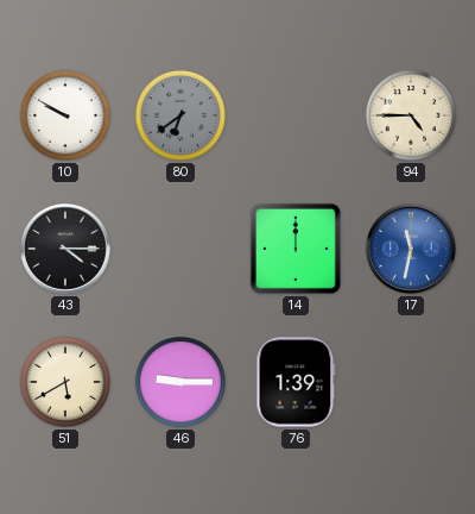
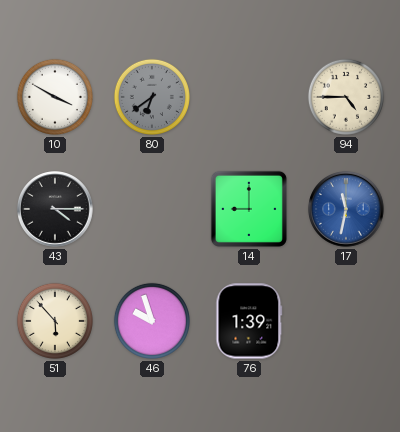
10: 9:50 -> 3:50
14: 12:00 -> 9:00
51: 5:40 -> 5:53
46: 9:15 -> 9:57
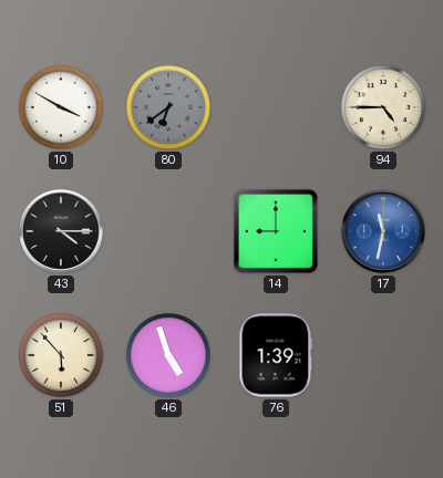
46: 9:57 -> 4:57
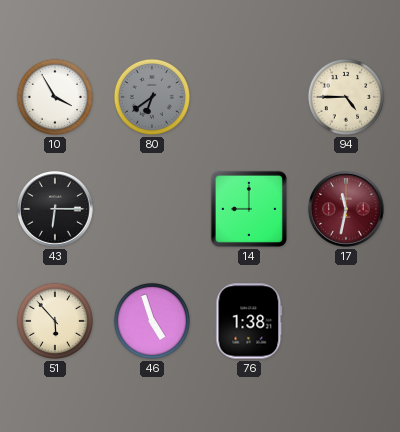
10: 3:50 -> 3:55
43: 4:15 -> 6:15
17 dial: blue -> burgundy
76: 1:39 -> 1:38
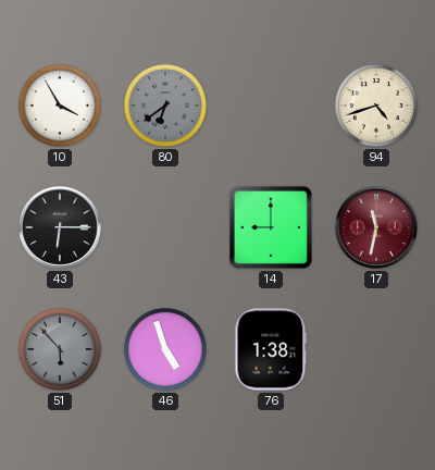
94: 4:45 -> 4:42
51 dial: cream -> grey
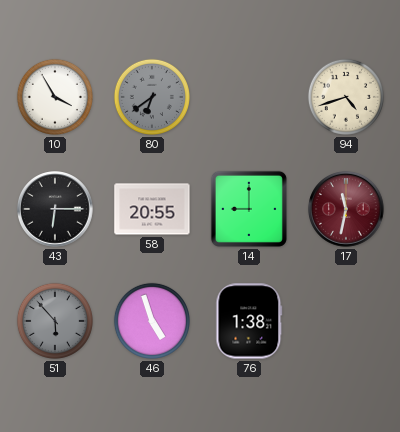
58: none -> 20:55
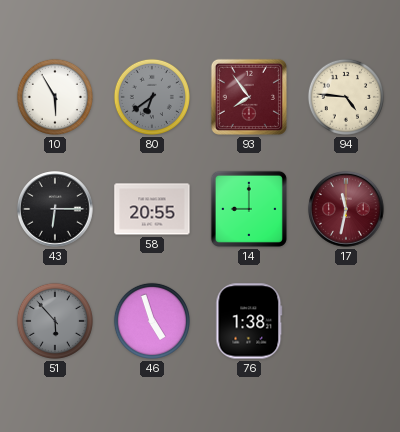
10: 3:55 -> 5:55
93: none -> 7:54
94: 4:42 -> 4:46
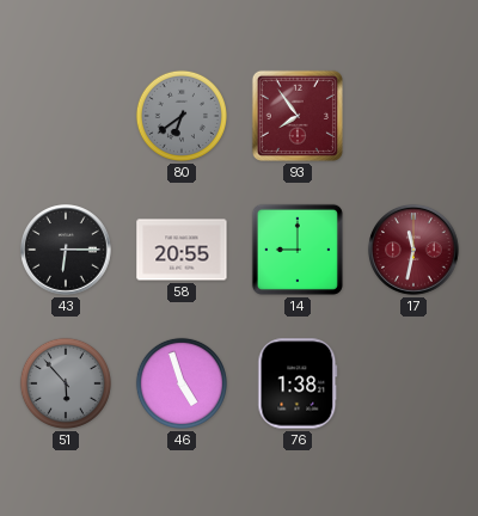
10: 5:55 -> none
94: 4:46 -> none
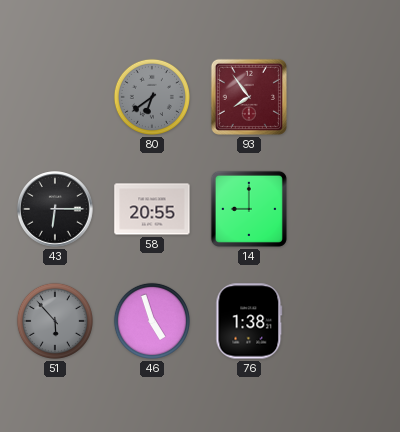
17: 11:32 -> none
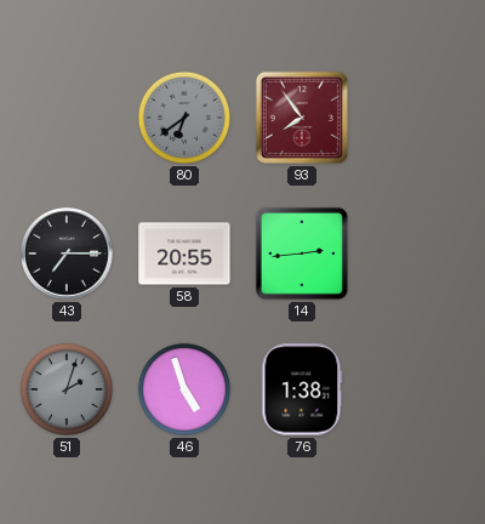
43: 6:15 -> 7:15
14: 9:00 -> 2:44
51: 5:53 -> 2:03
